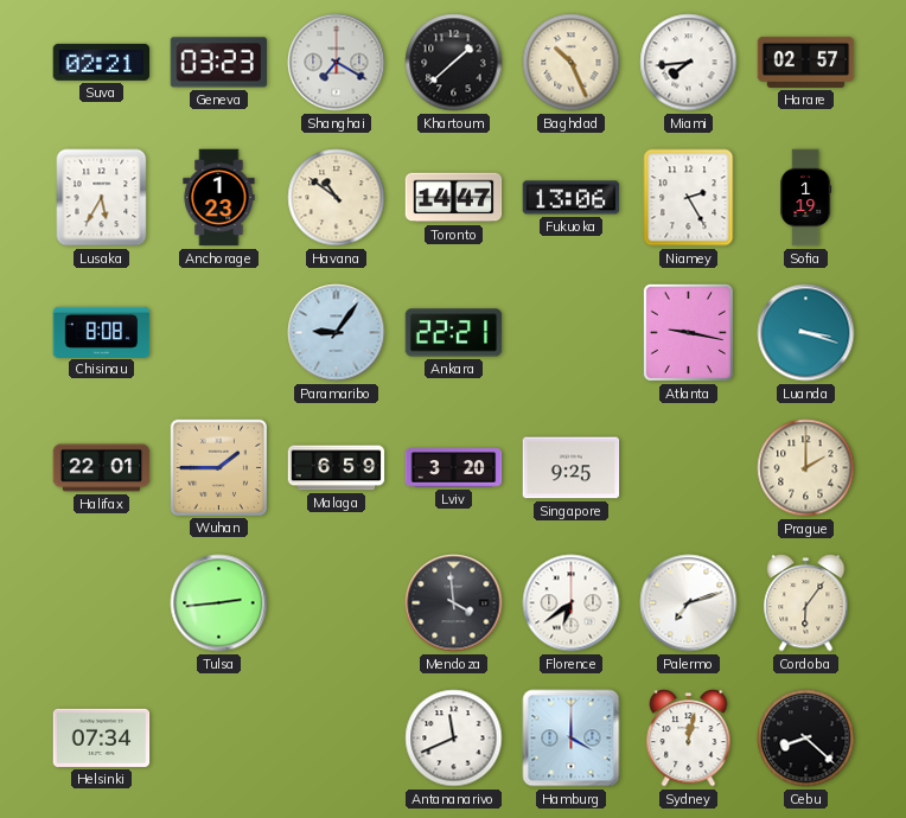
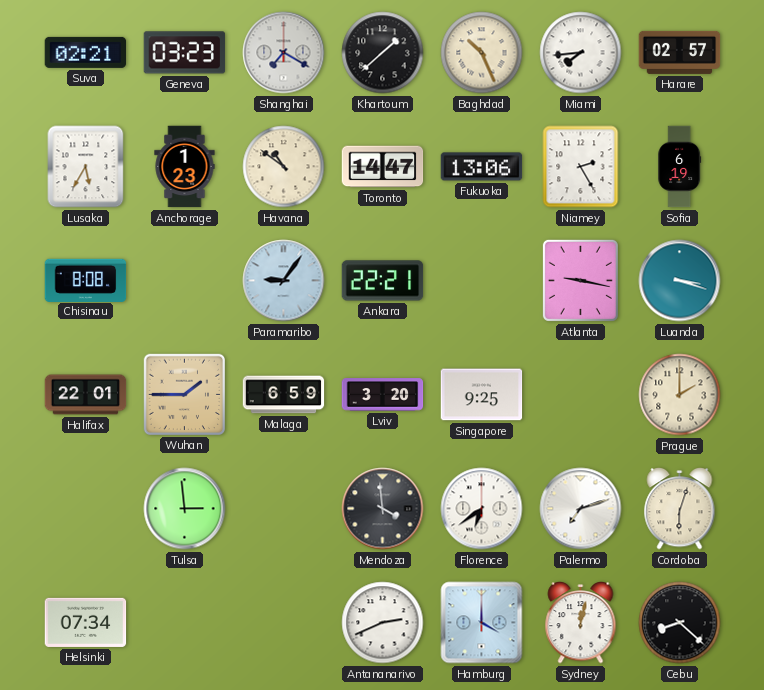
Sofia: 1:19 -> 6:19
Tulsa: 2:44 -> 2:59
Cordoba: 6:06 -> 6:03
Antananarivo: 11:41 -> 2:41
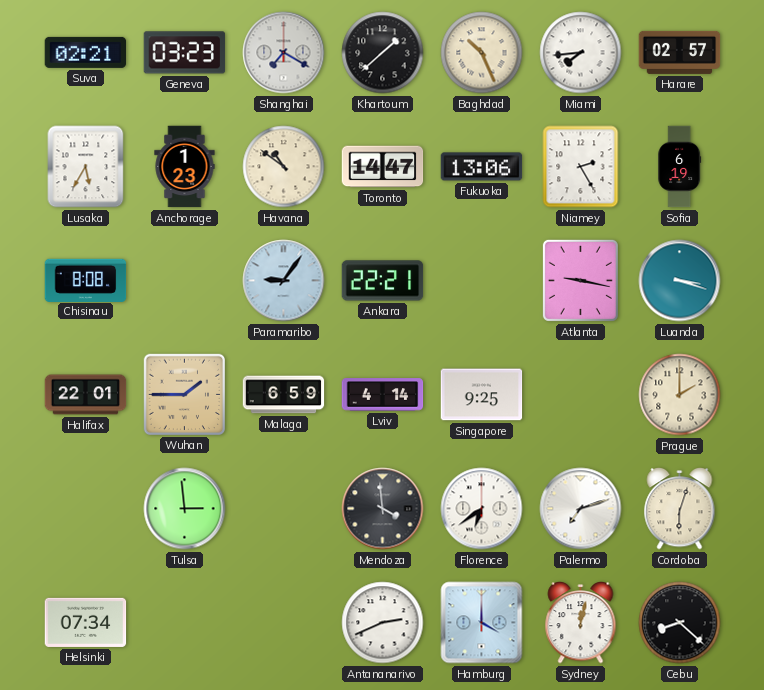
Lviv: 3:20 -> 4:14
